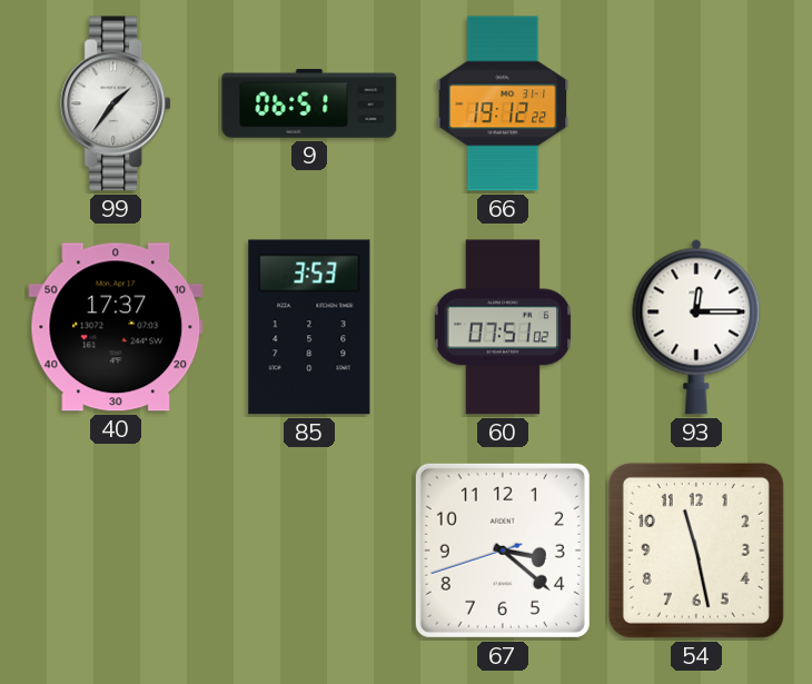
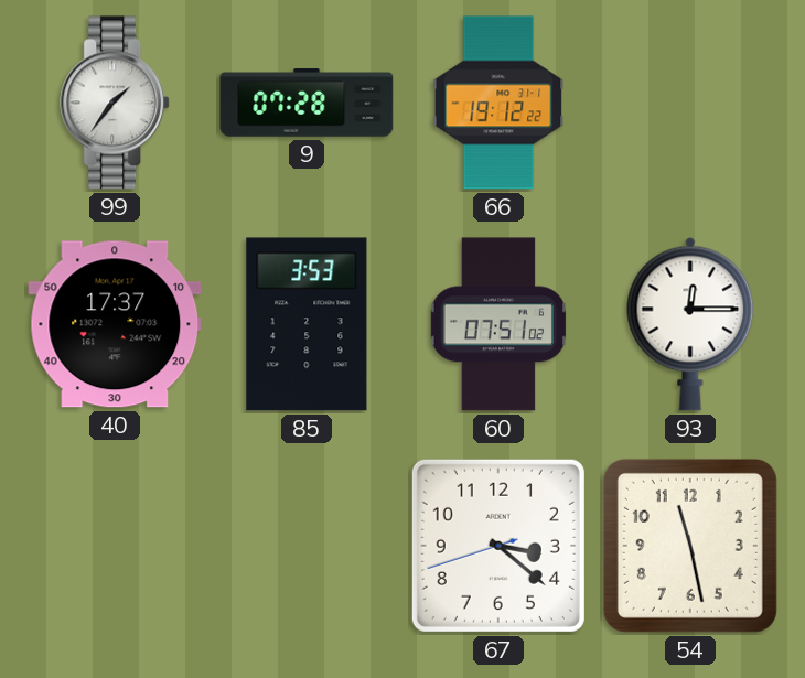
9: 06:51 -> 07:28
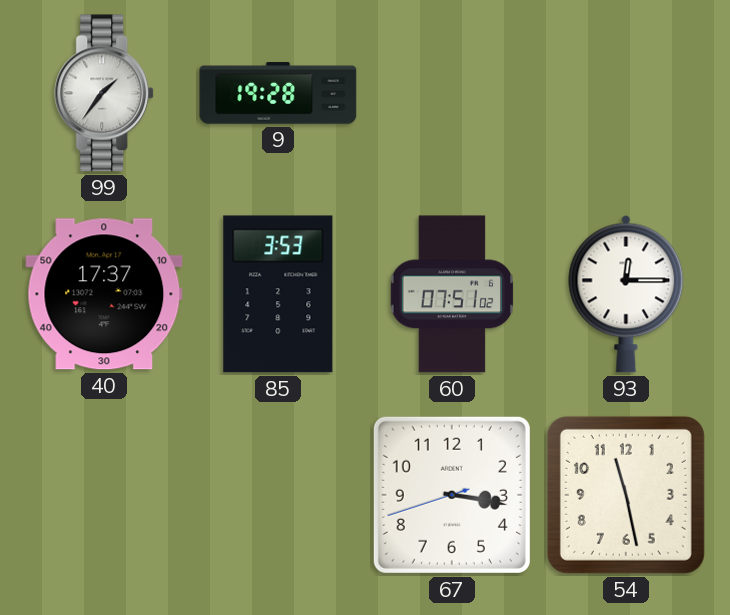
9: 07:28 -> 19:28
66: 19:12 -> none
67: 3:21 -> 3:16
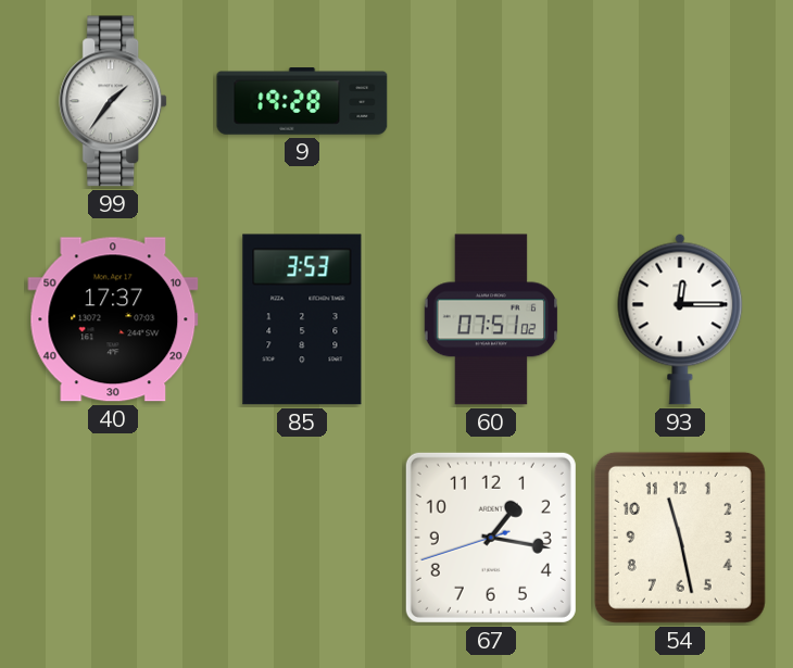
67: 3:16 -> 1:16
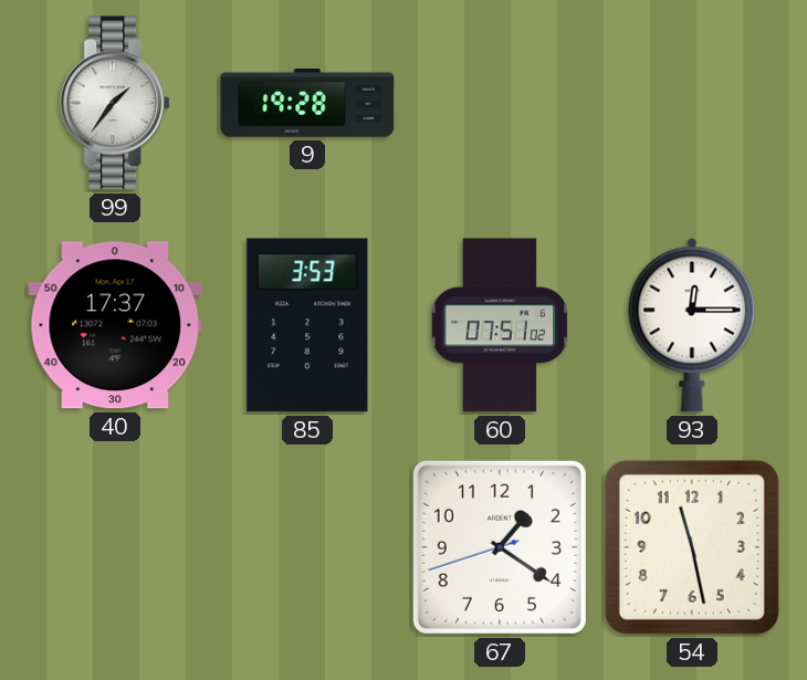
67: 1:16 -> 1:20
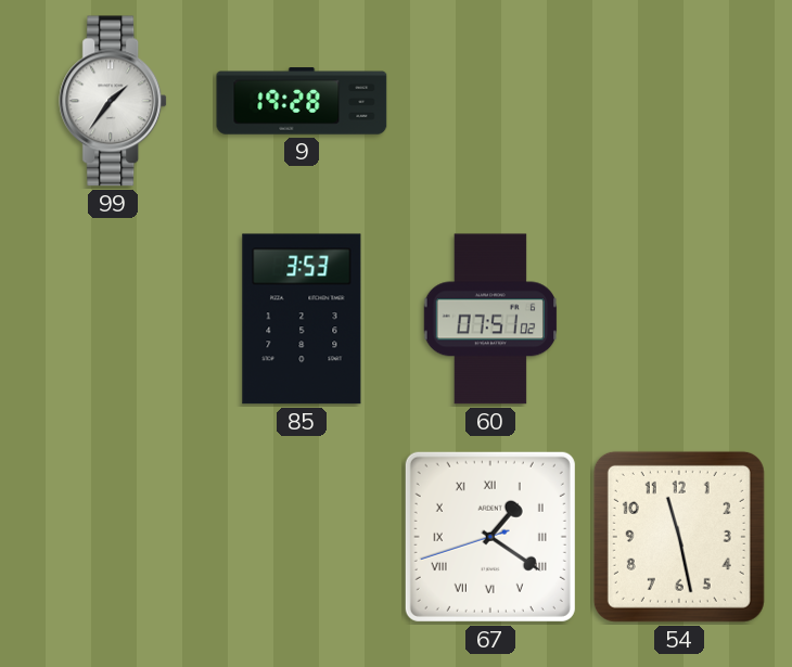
40: 17:37 -> none
93: 12:15 -> none
67 numerals: Arabic -> Roman
